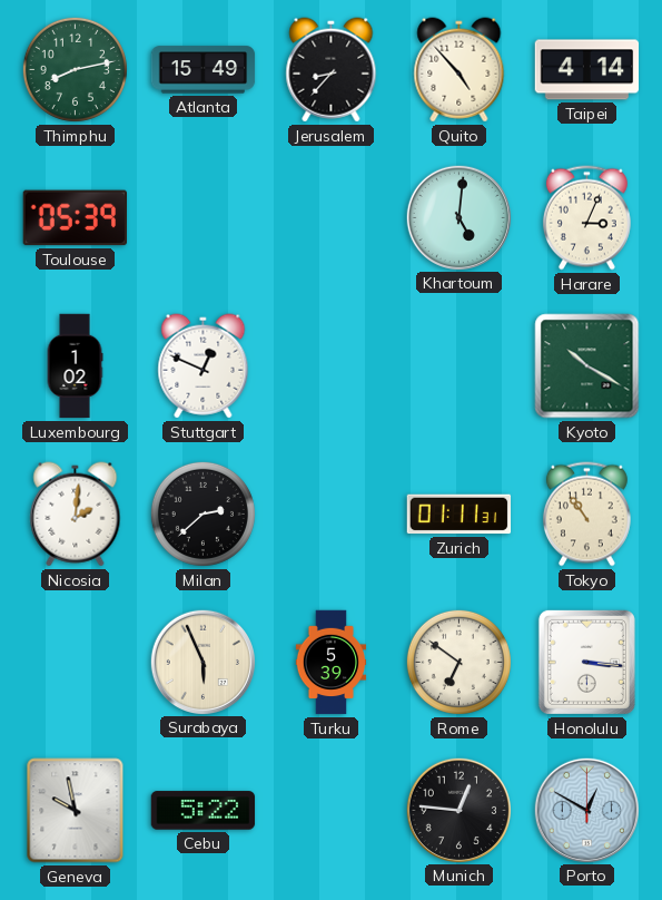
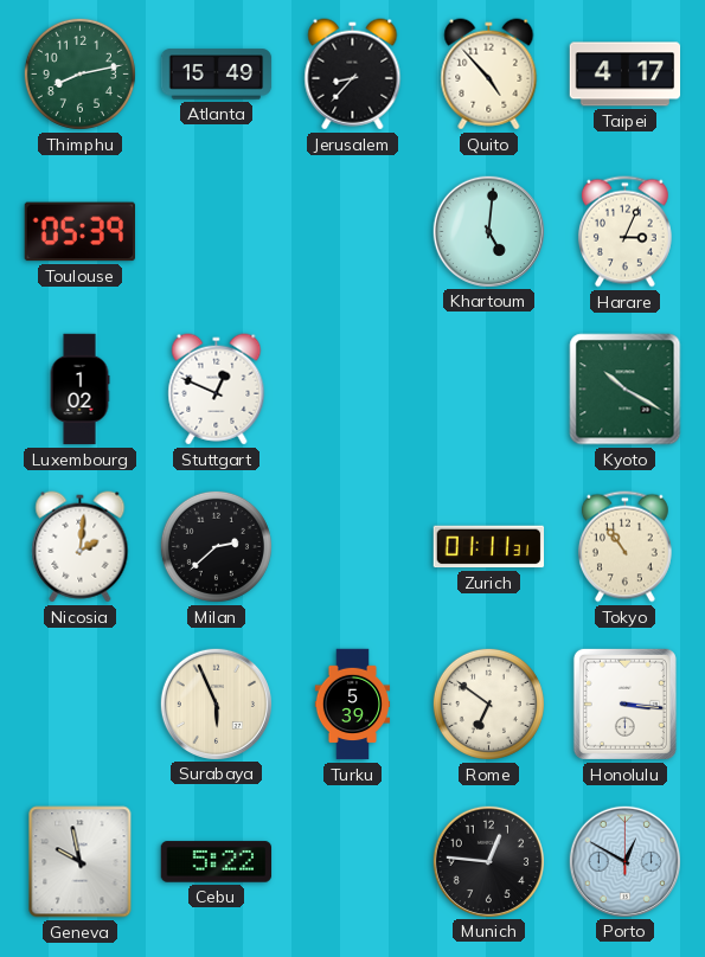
Taipei: 4:14 -> 4:17
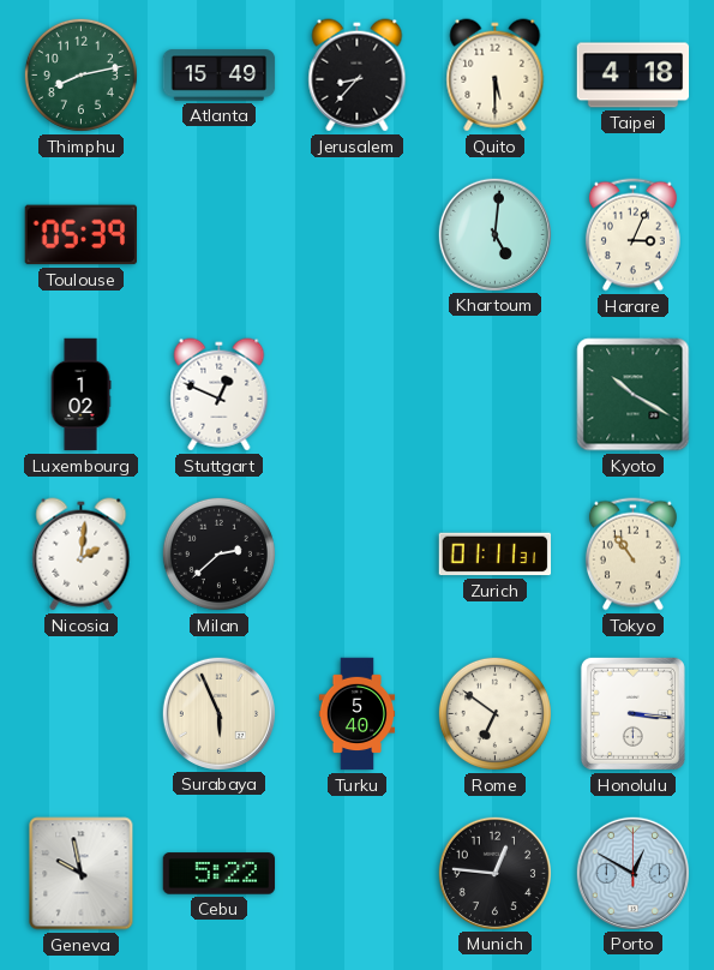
Quito: 4:53 -> 5:30
Taipei: 4:17 -> 4:18
Turku: 5:39 -> 5:40
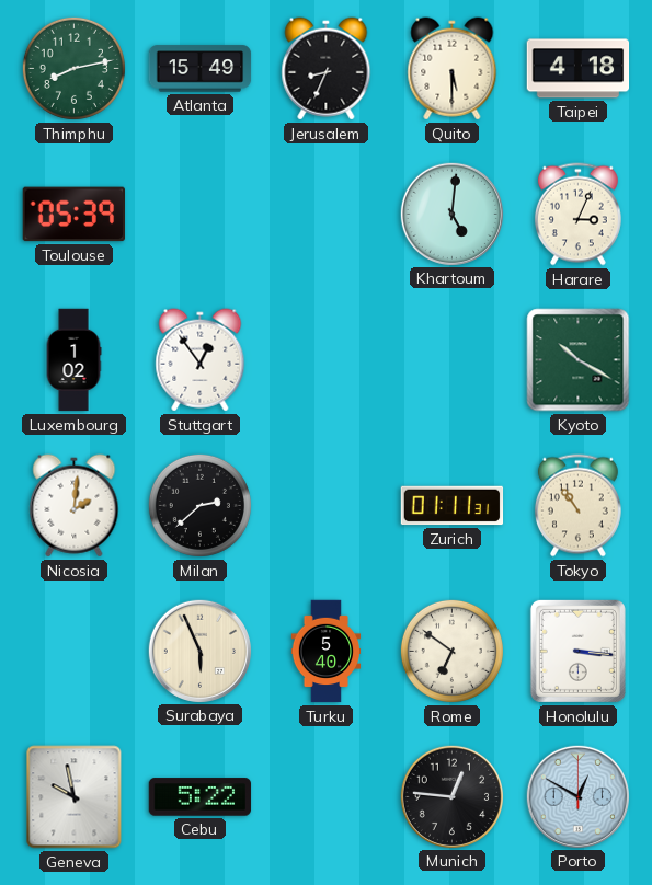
Jerusalem: 8:37 -> 8:34
Stuttgart: 12:49 -> 12:54
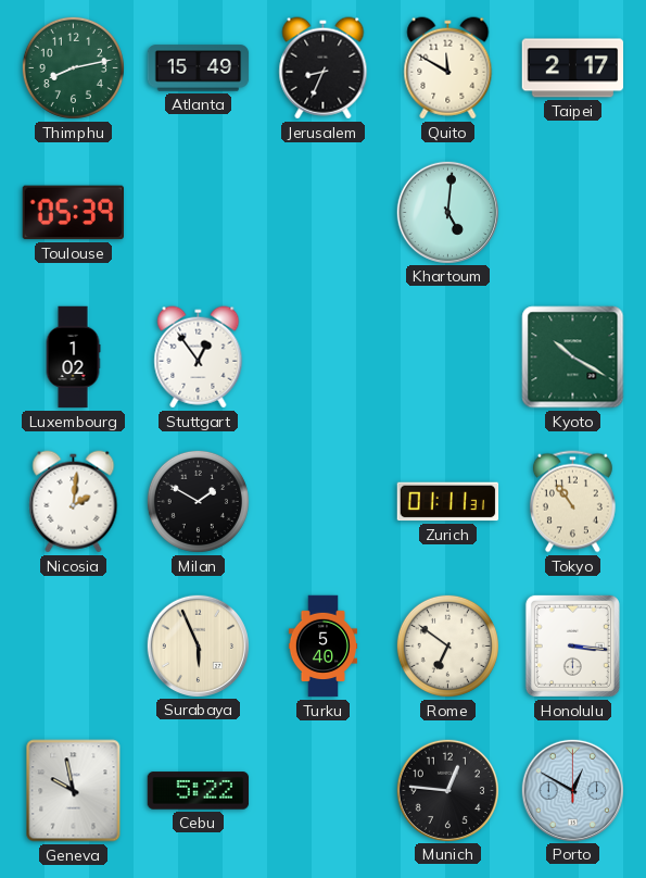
Quito: 5:30 -> 11:50
Taipei: 4:18 -> 2:17
Harare: 3:04 -> none
Milan: 2:38 -> 1:50
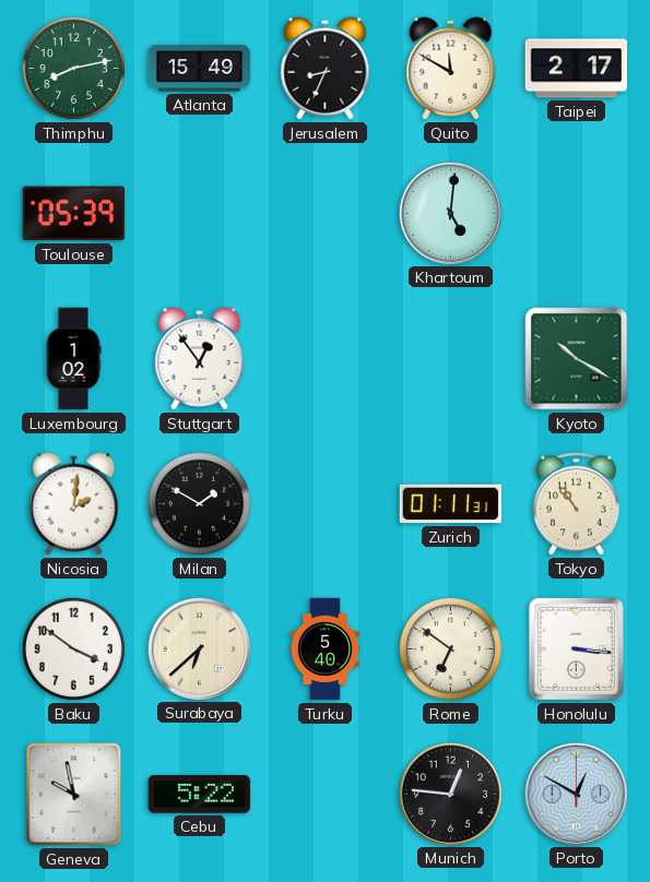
Baku: none -> 3:51
Surabaya: 5:56 -> 6:38
